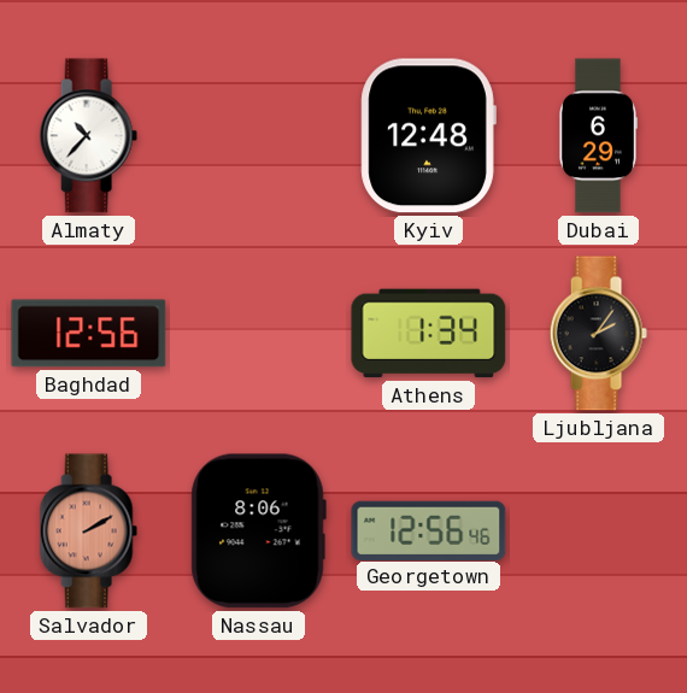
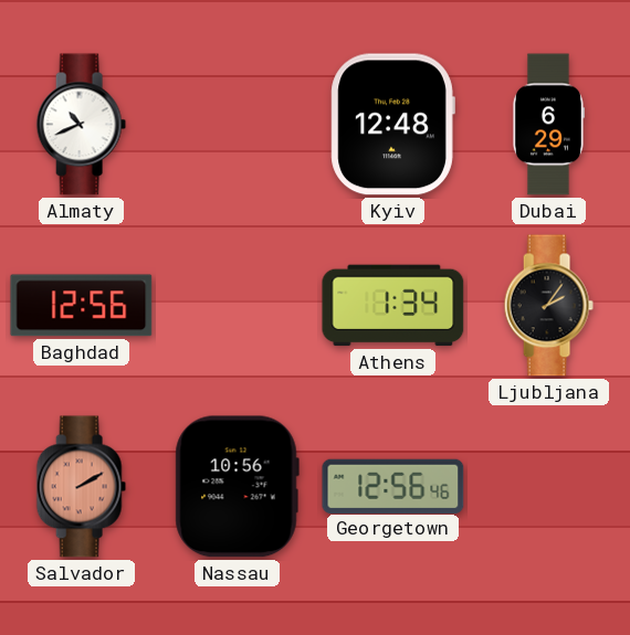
Almaty: 10:37 -> 10:41
Nassau: 8:06 -> 10:56
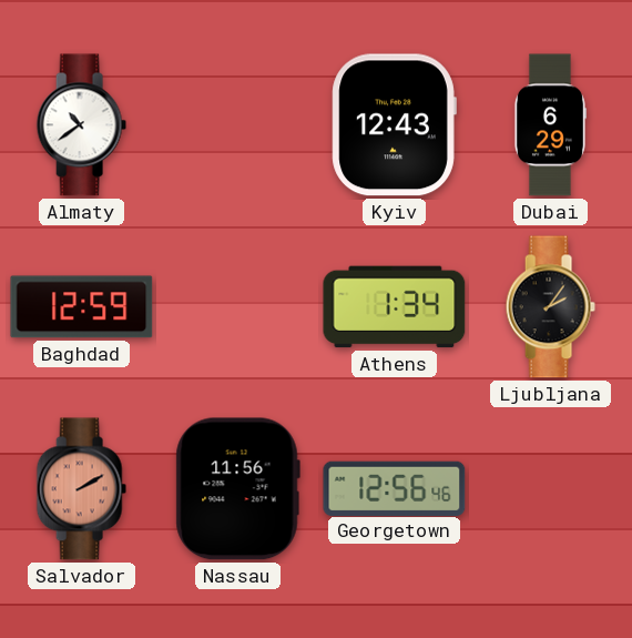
Almaty: 10:41 -> 10:39
Kyiv: 12:48 -> 12:43
Baghdad: 12:56 -> 12:59
Nassau: 10:56 -> 11:56
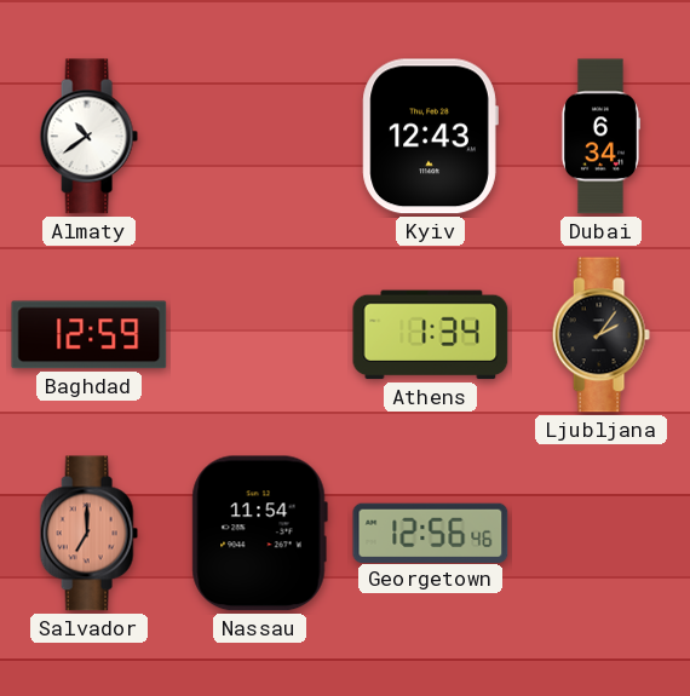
Dubai: 6:29 -> 6:34
Salvador: 2:10 -> 7:00
Nassau: 11:56 -> 11:54
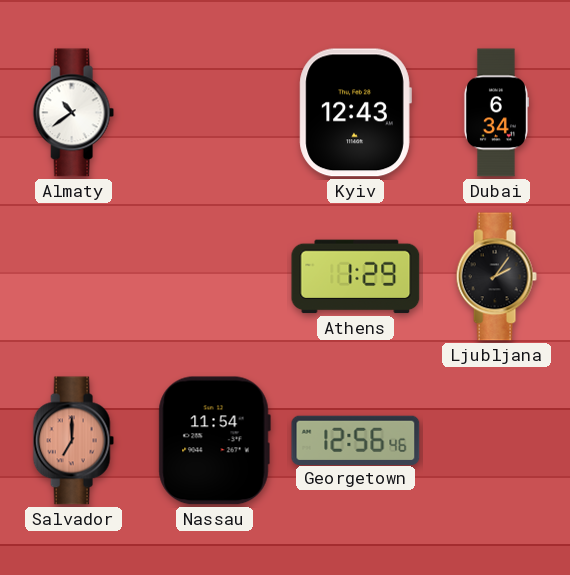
Baghdad: 12:59 -> none
Athens: 1:34 -> 1:29
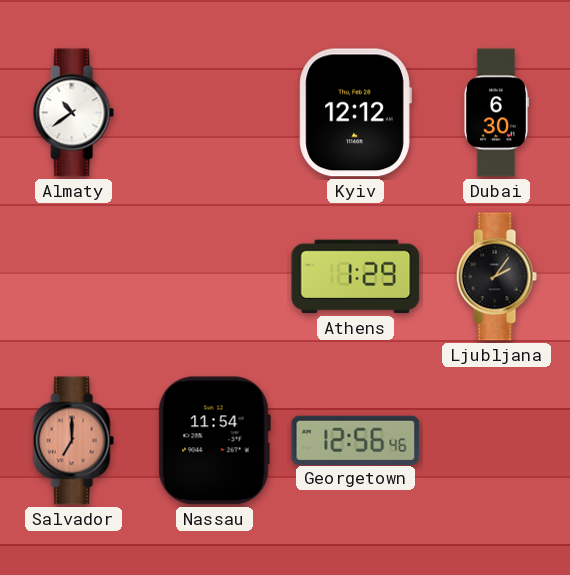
Kyiv: 12:43 -> 12:12
Dubai: 6:34 -> 6:30
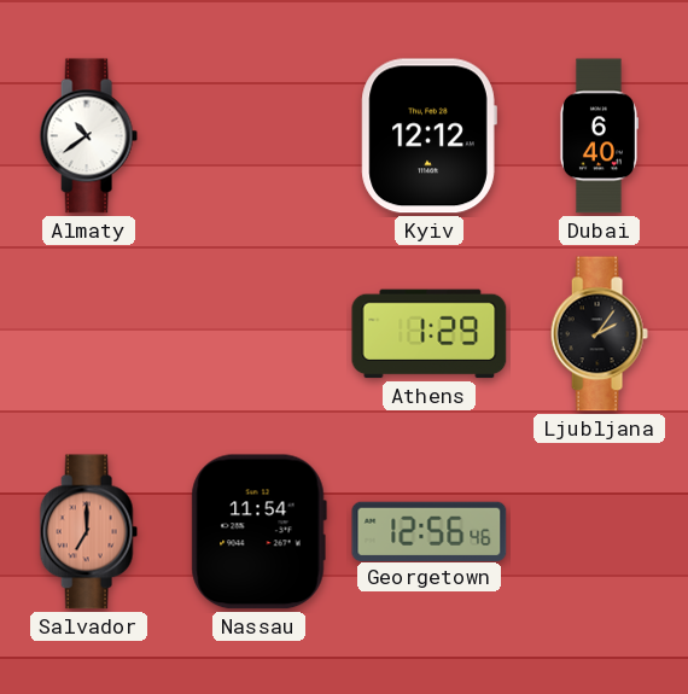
Dubai: 6:30 -> 6:40
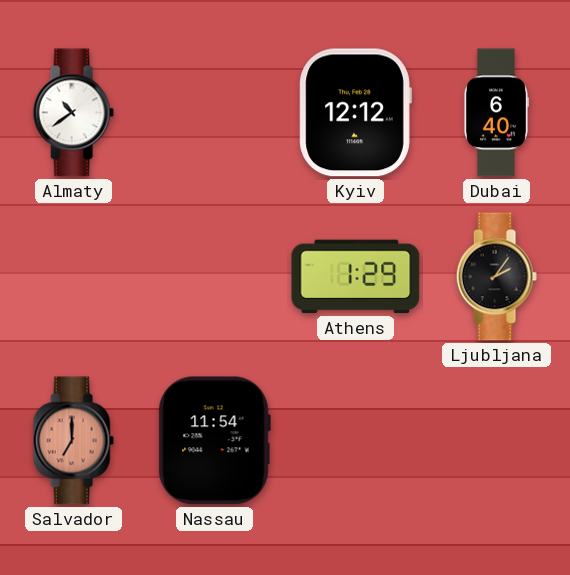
Georgetown: 12:56 -> none
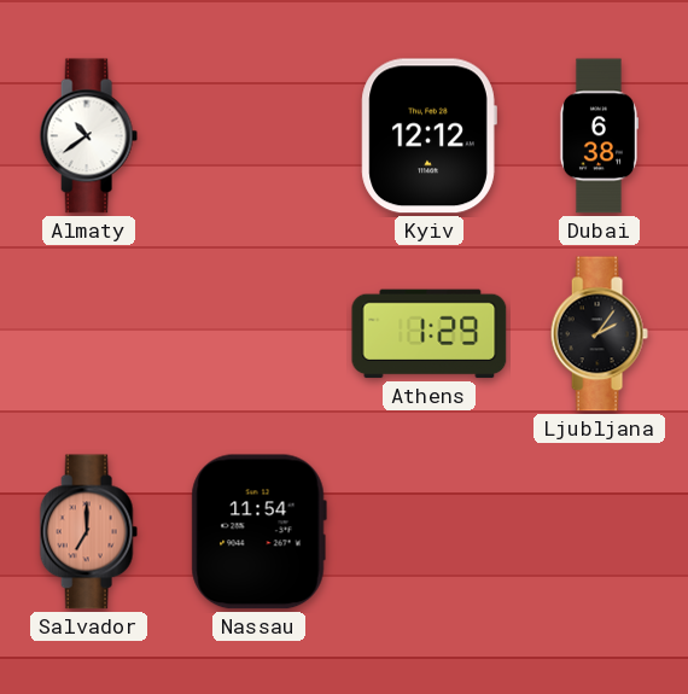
Dubai: 6:40 -> 6:38
